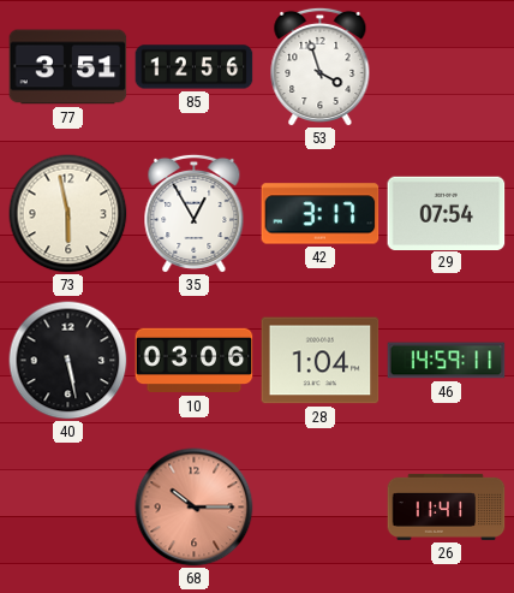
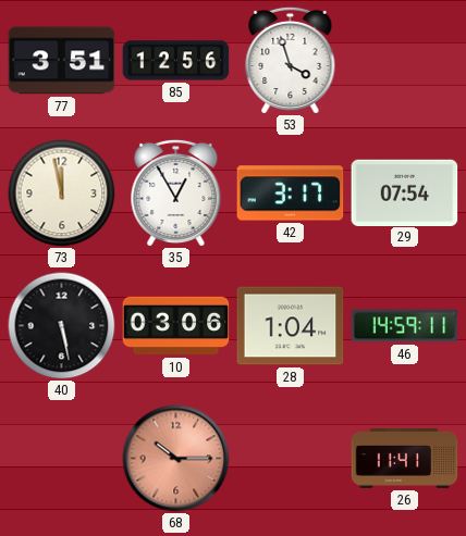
73: 5:58 -> 11:58
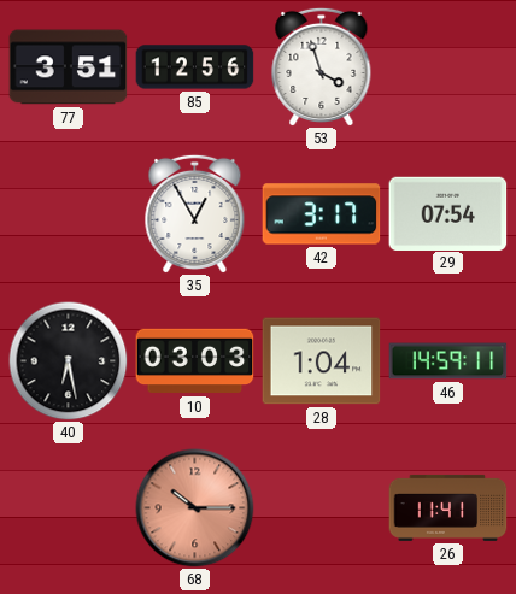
73: 11:58 -> none
40: 5:28 -> 6:28
10: 03:06 -> 03:03
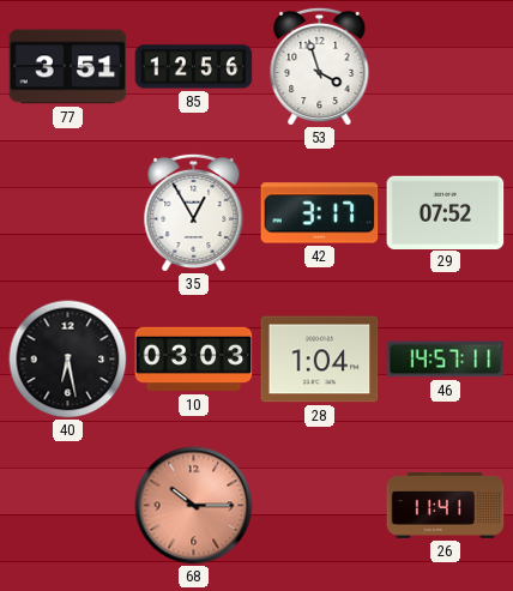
29: 07:54 -> 07:52
46: 14:59 -> 14:57
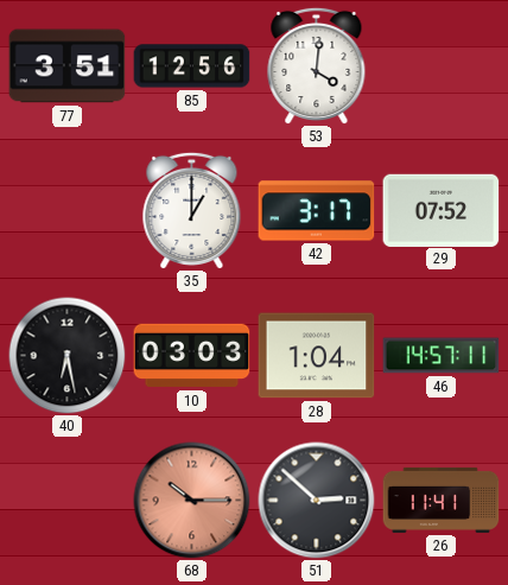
53: 3:57 -> 4:01
35: 12:55 -> 1:00
51: none -> 2:52
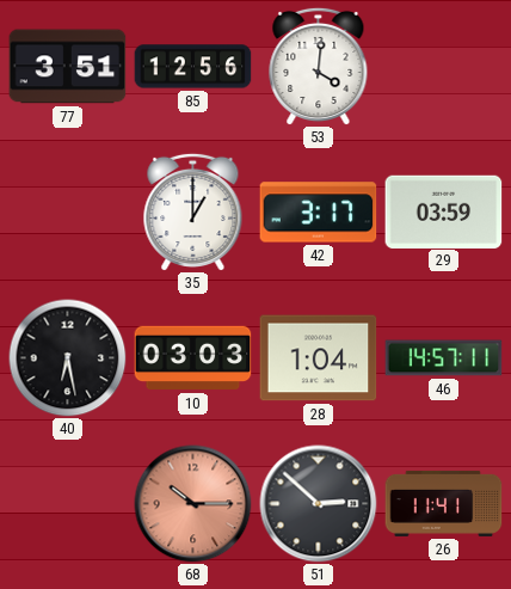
29: 07:52 -> 03:59
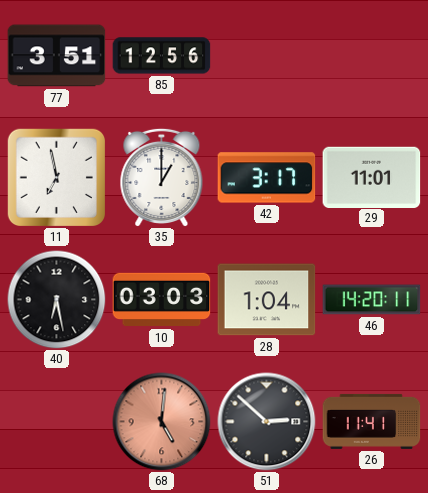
53: 4:01 -> none
11: none -> 6:58
29: 03:59 -> 11:01
46: 14:57 -> 14:20
68: 10:15 -> 5:01
